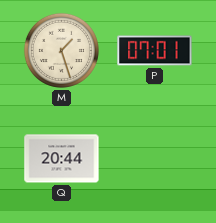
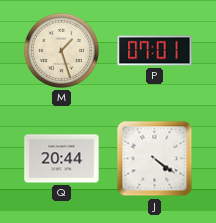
J: none -> 4:21
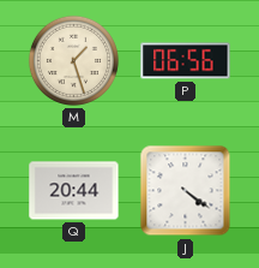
P: 07:01 -> 06:56
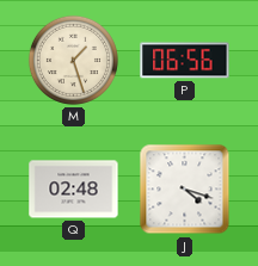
Q: 20:44 -> 02:48
J: 4:21 -> 4:18
